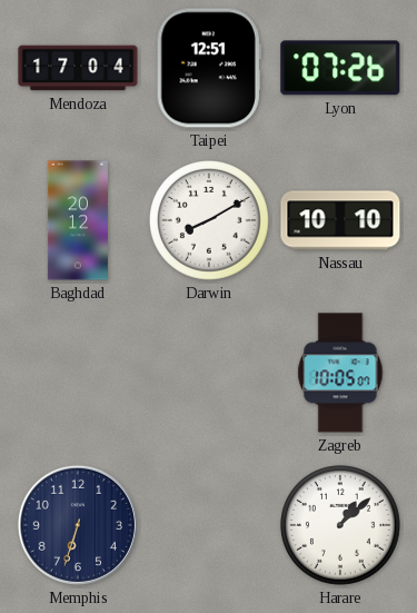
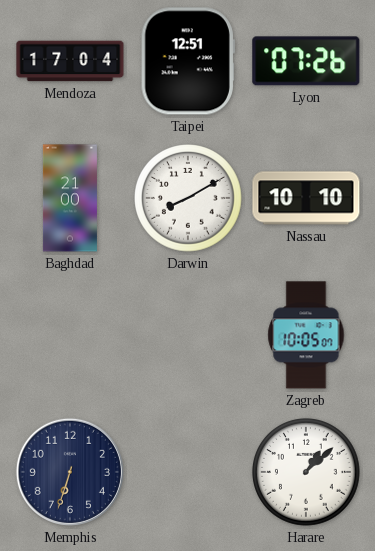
Baghdad: 20:12 -> 21:00
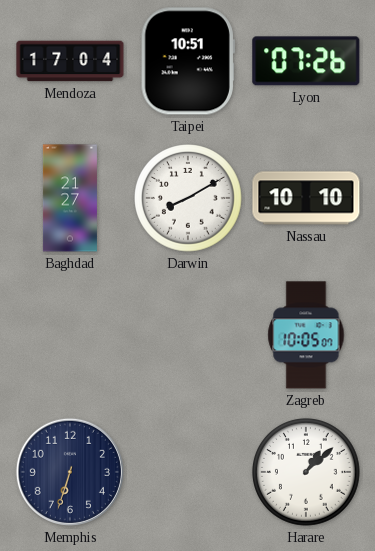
Taipei: 12:51 -> 10:51
Baghdad: 21:00 -> 21:27
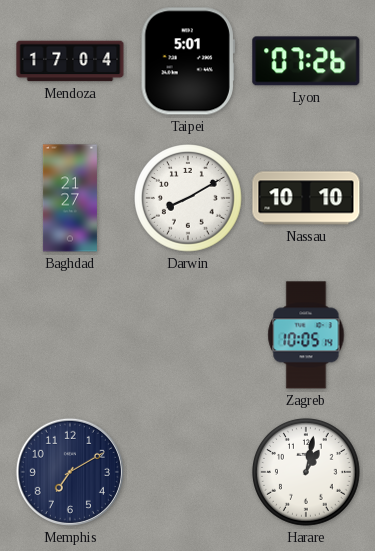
Taipei: 10:51 -> 5:01
Zagreb: 10:05:07 -> 10:05:14
Memphis: 6:33 -> 7:10
Harare: 1:08 -> 1:02
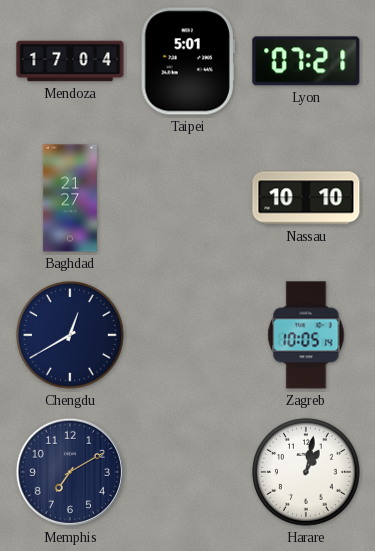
Lyon: 07:26 -> 07:21
Darwin: 8:10 -> none
Chengdu: none -> 12:40
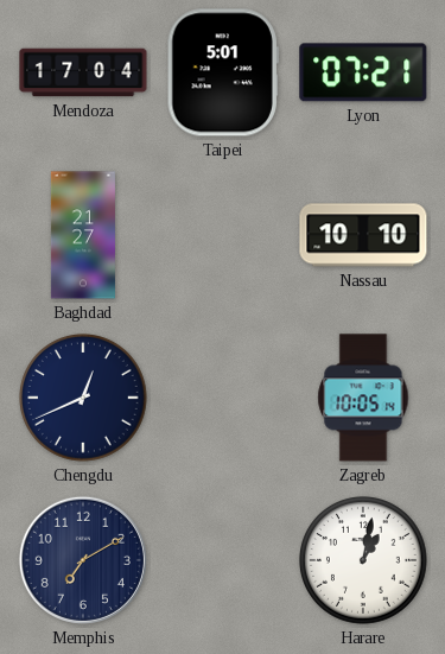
Chengdu: 12:40 -> 12:41
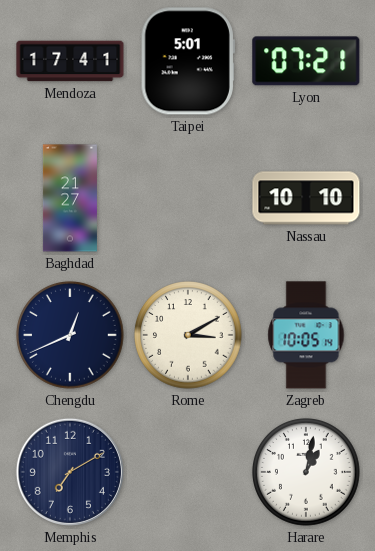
Mendoza: 17:04 -> 17:41
Rome: none -> 3:10
